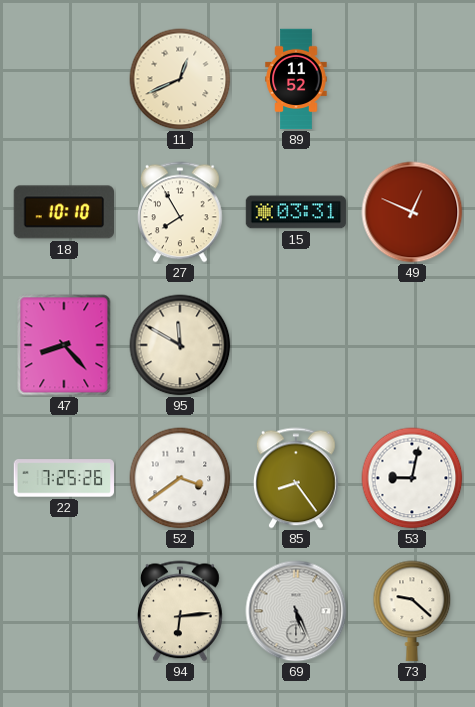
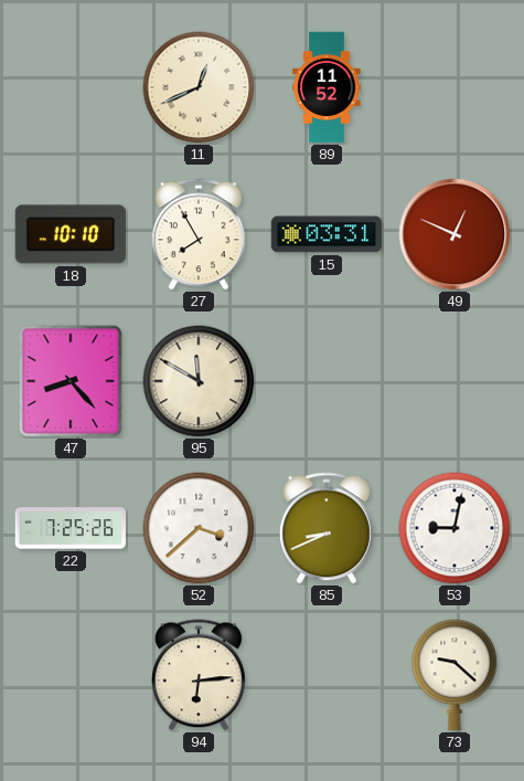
52: 3:39 -> 3:38
85: 8:24 -> 8:41
69: 5:26 -> none
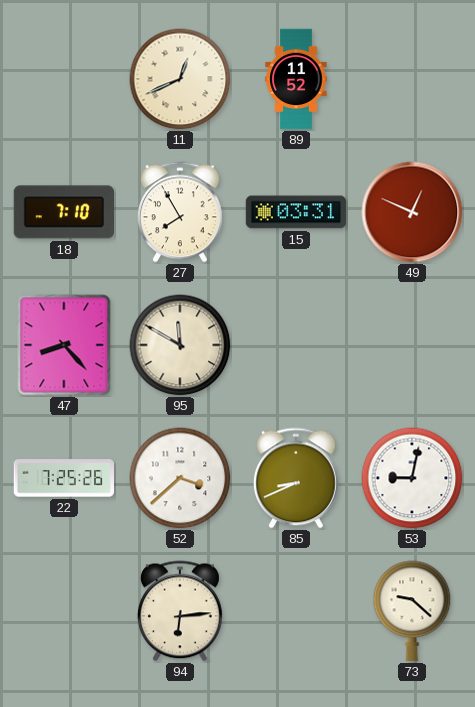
18: 10:10 -> 7:10
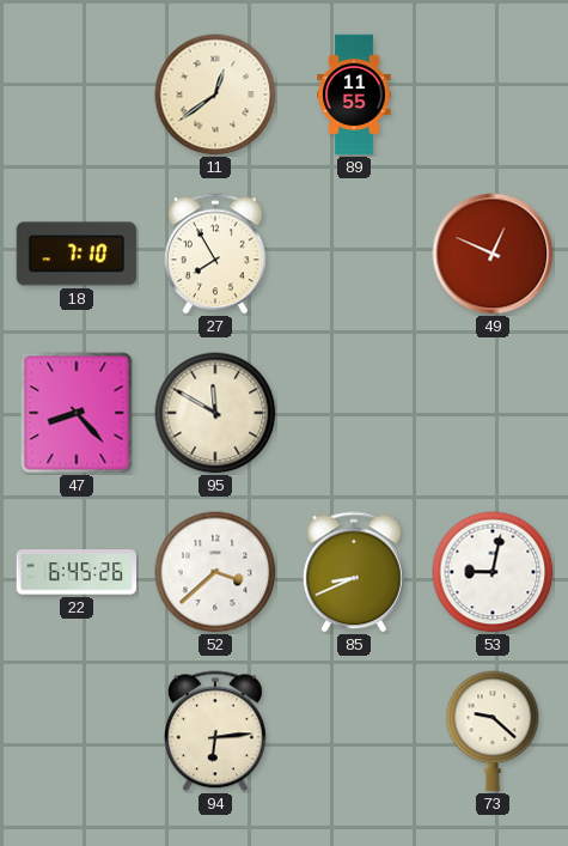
11: 12:41 -> 12:39
89: 11:52 -> 11:55
15: 03:31 -> none
22: 7:25 -> 6:45
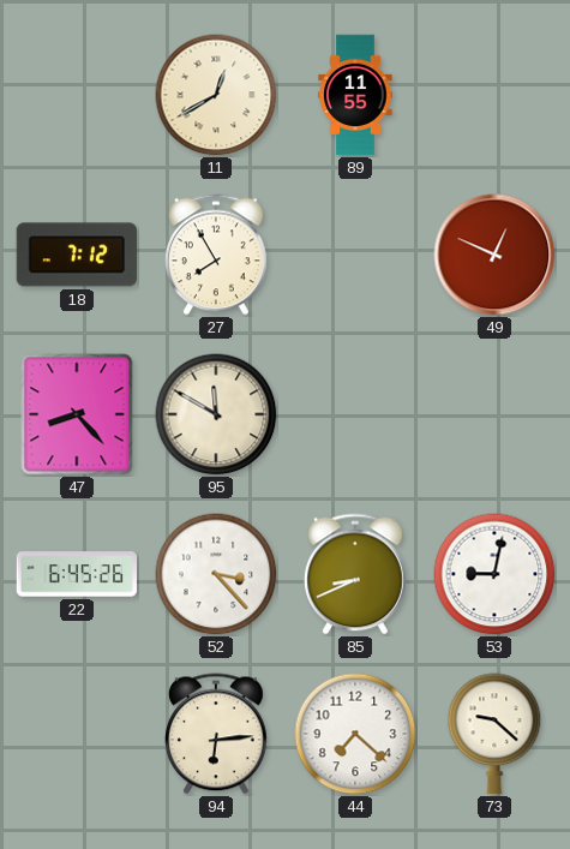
11: 12:39 -> 12:40
18: 7:10 -> 7:12
52: 3:38 -> 3:23
44: none -> 7:22
